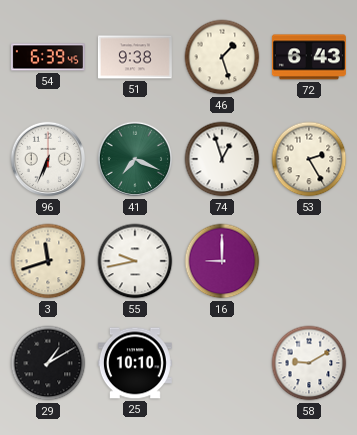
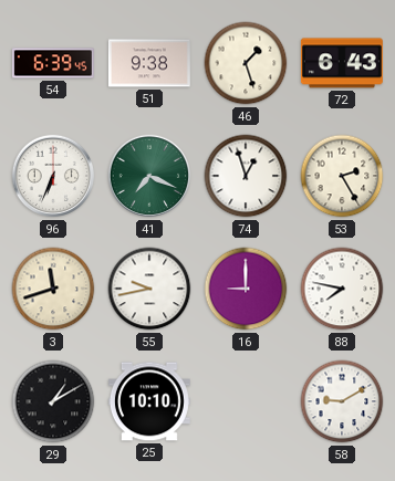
88: none -> 7:47
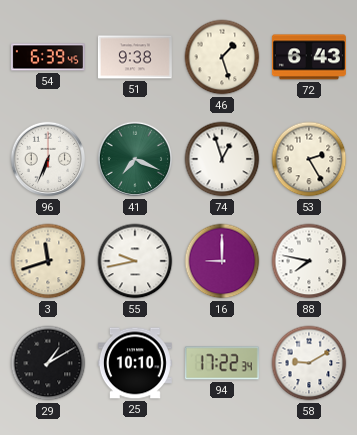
94: none -> 17:22
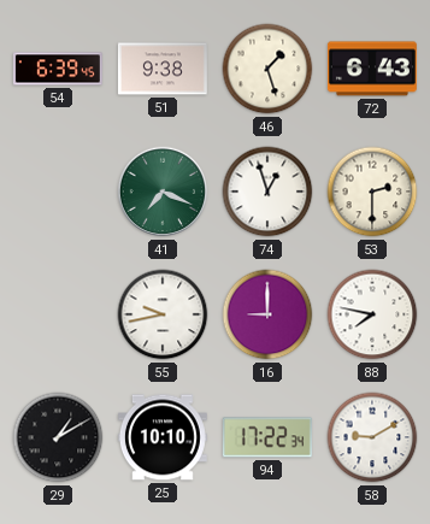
96: 6:34 -> none
53: 2:25 -> 2:30
3: 11:42 -> none
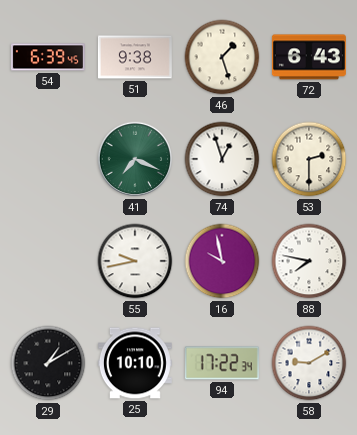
16: 9:00 -> 9:58
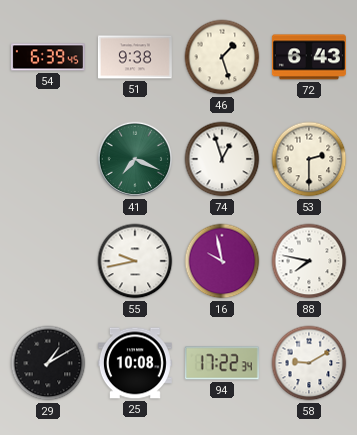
25: 10:10 -> 10:08
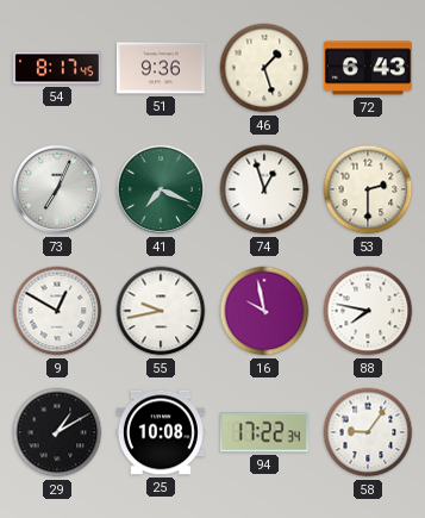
54: 6:39 -> 8:17
51: 9:38 -> 9:36
73: none -> 7:04
9: none -> 12:50
58: 9:10 -> 9:06
